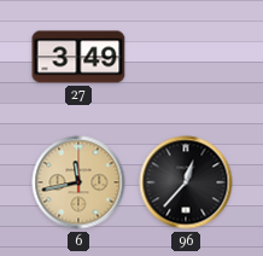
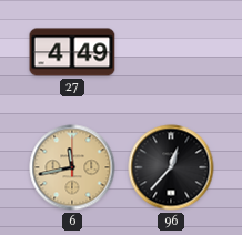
27: 3:49 -> 4:49
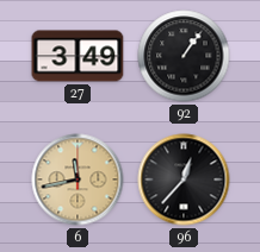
27: 4:49 -> 3:49
92: none -> 1:06
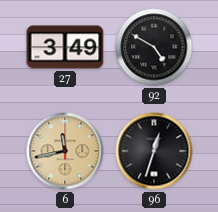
92: 1:06 -> 4:50
96: 12:37 -> 12:33
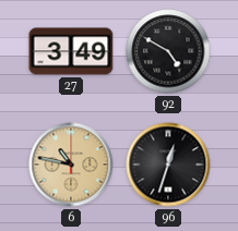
6: 11:43 -> 10:47
